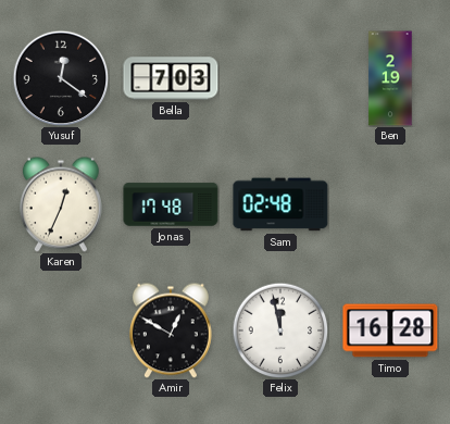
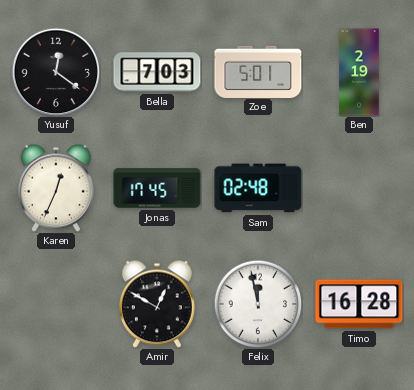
Zoe: none -> 5:01
Jonas: 17:48 -> 17:45
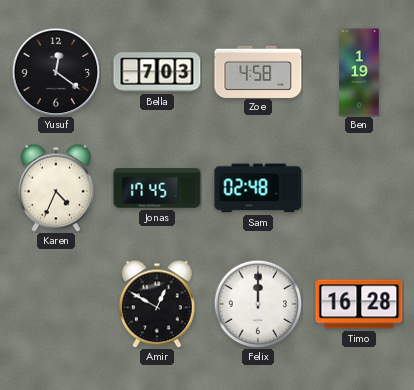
Zoe: 5:01 -> 4:58
Ben: 2:19 -> 1:19
Karen: 12:34 -> 4:34
Felix: 11:58 -> 12:00
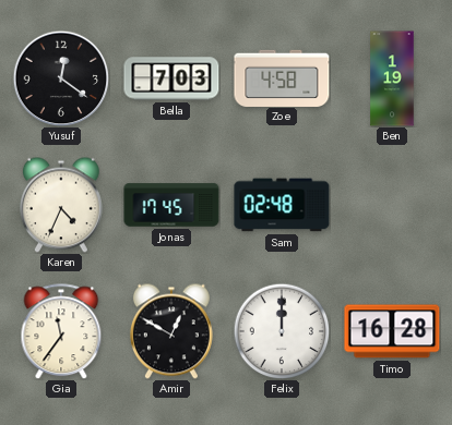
Gia: none -> 11:36
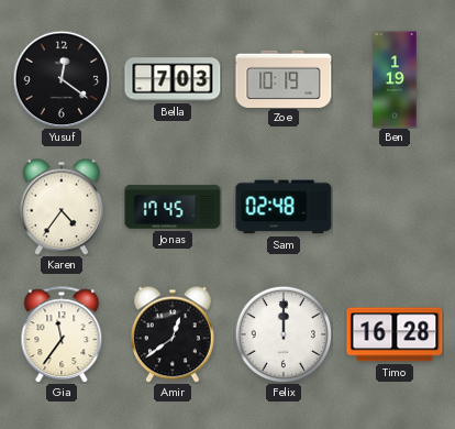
Zoe: 4:58 -> 10:19
Karen: 4:34 -> 4:36
Amir: 12:50 -> 12:39
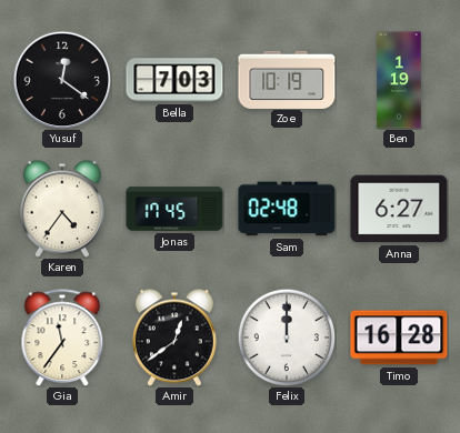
Anna: none -> 6:27
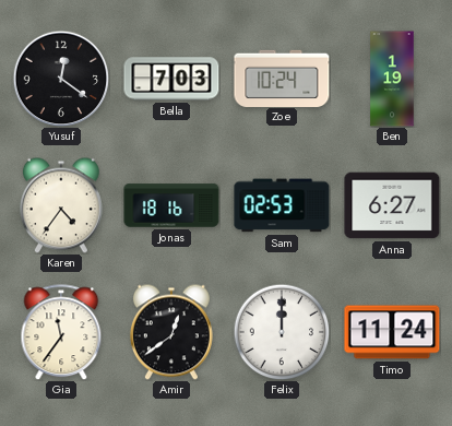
Zoe: 10:19 -> 10:24
Jonas: 17:45 -> 18:16
Sam: 02:48 -> 02:53
Timo: 16:28 -> 11:24
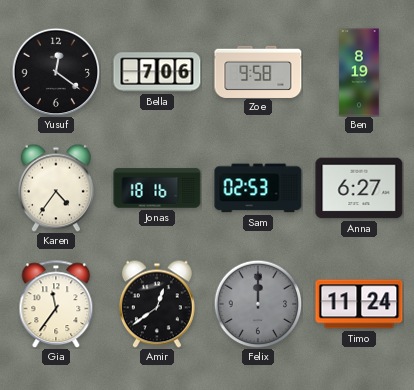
Bella: 7:03 -> 7:06
Zoe: 10:24 -> 9:58
Ben: 1:19 -> 8:19
Felix dial: white -> grey
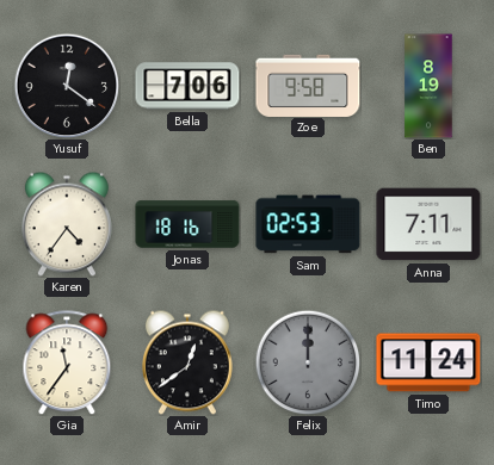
Anna: 6:27 -> 7:11
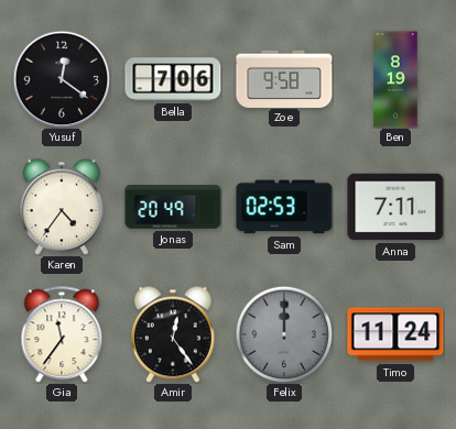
Jonas: 18:16 -> 20:49
Amir: 12:39 -> 12:24
